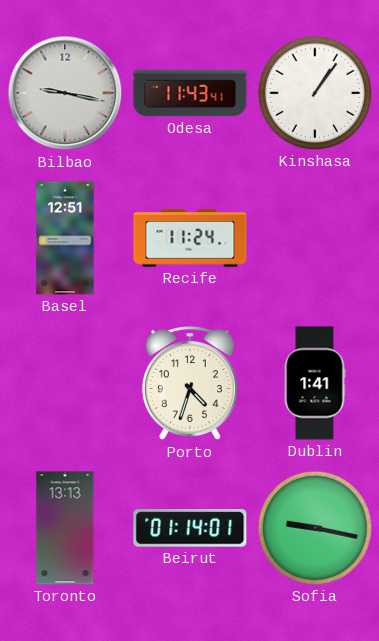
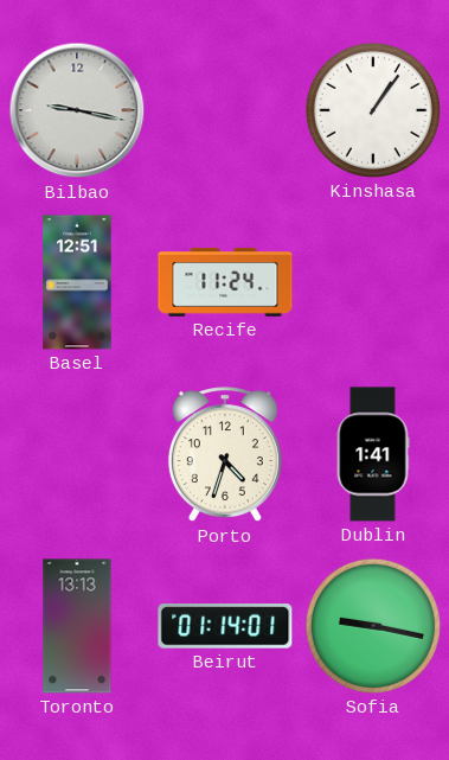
Odesa: 11:43 -> none
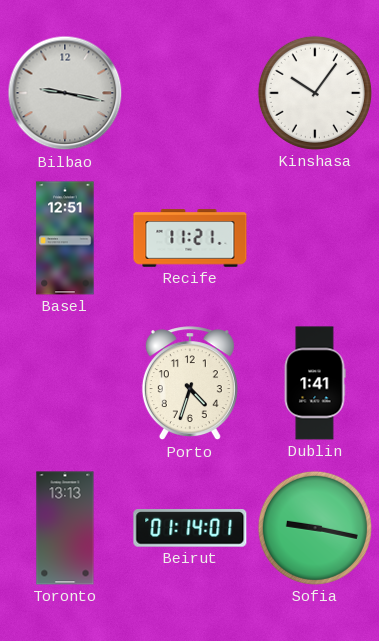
Kinshasa: 1:06 -> 10:06
Recife: 11:24 -> 11:21
